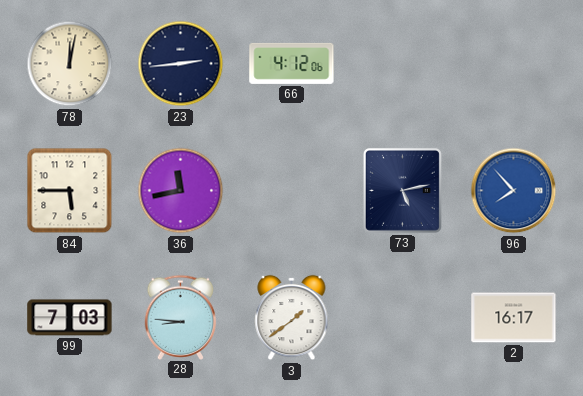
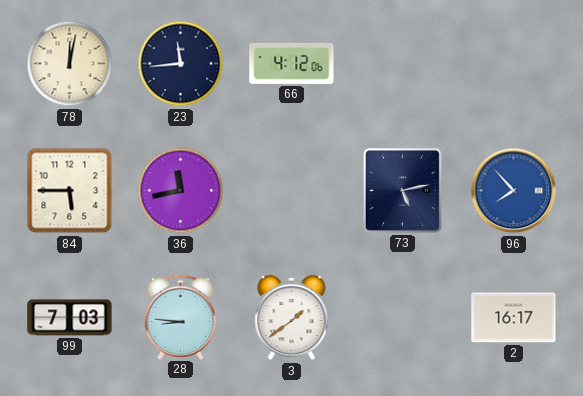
23: 2:44 -> 11:44
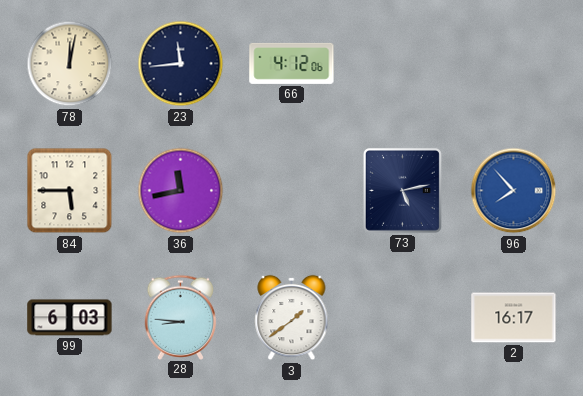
99: 7:03 -> 6:03
